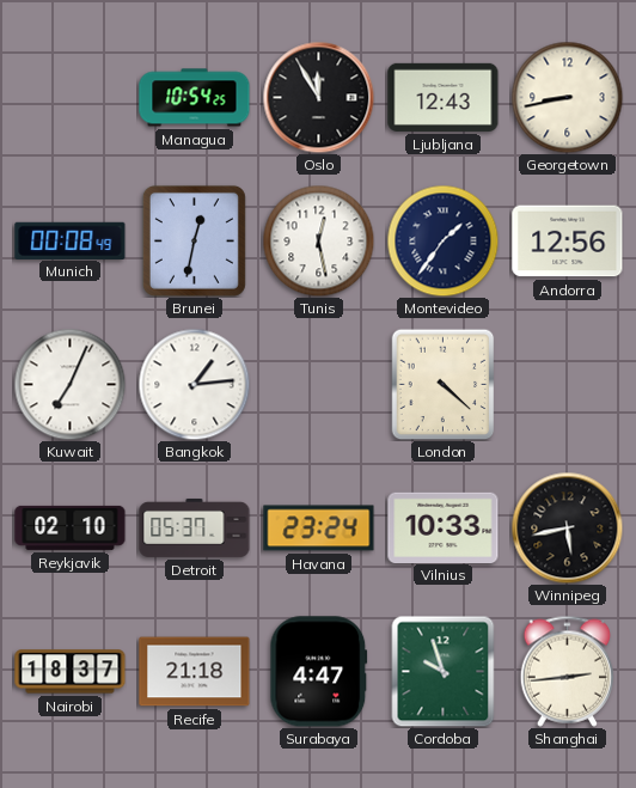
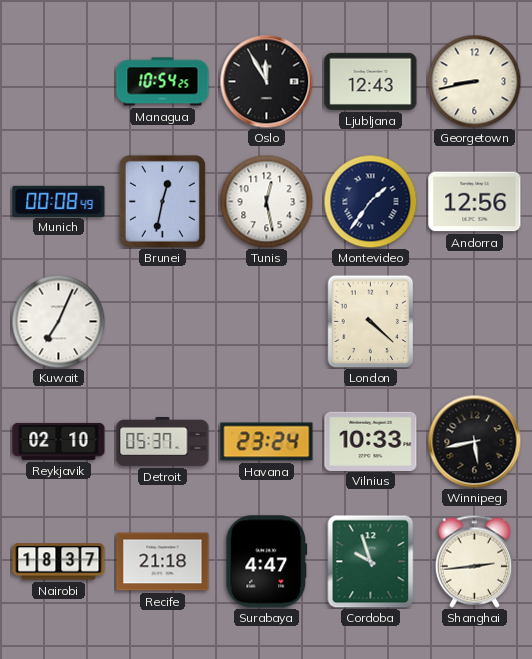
Bangkok: 1:14 -> none
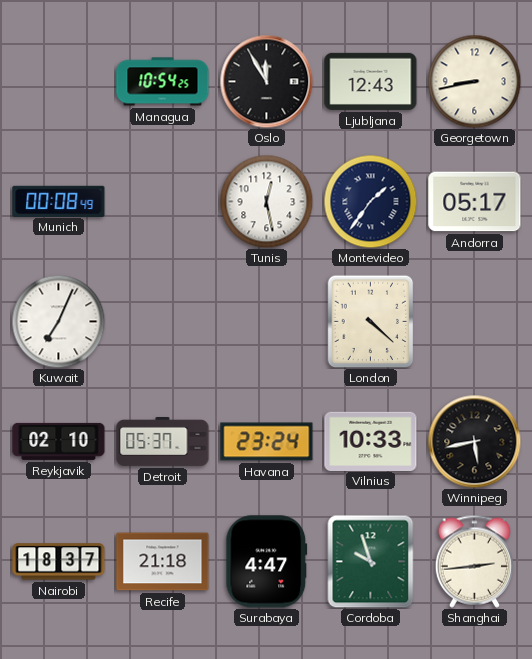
Brunei: 12:32 -> none
Andorra: 12:56 -> 05:17
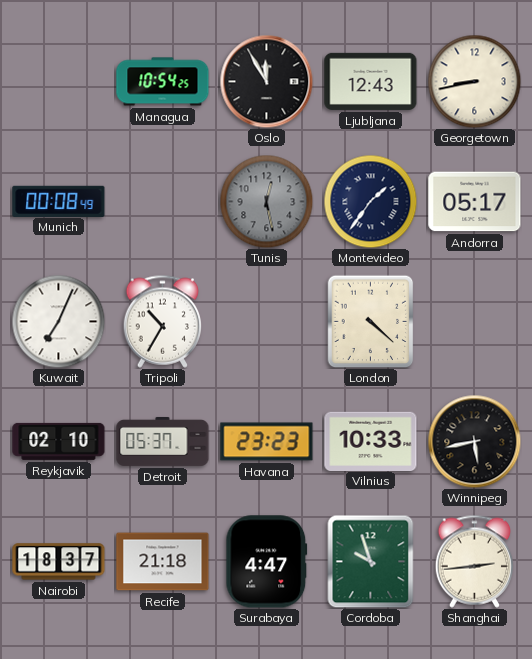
Tunis dial: white -> grey
Tripoli: none -> 10:35
Havana: 23:24 -> 23:23
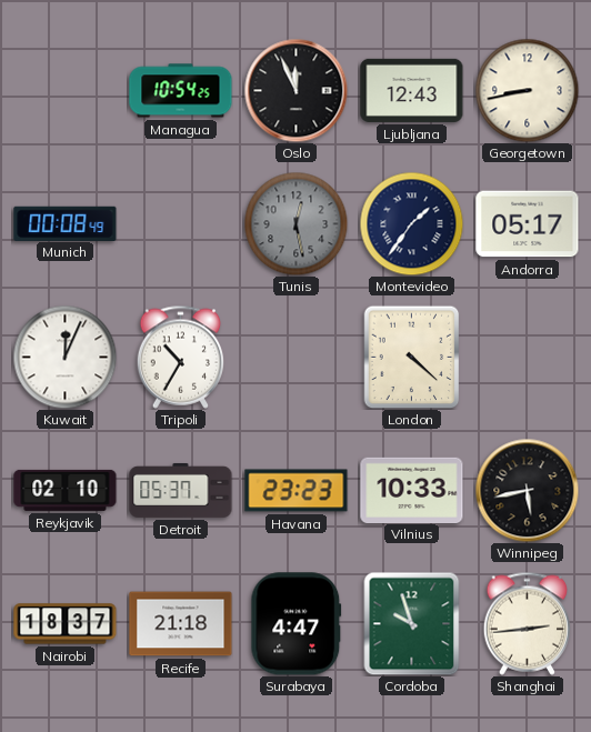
Oslo: 11:55 -> 11:56
Kuwait: 7:04 -> 12:04
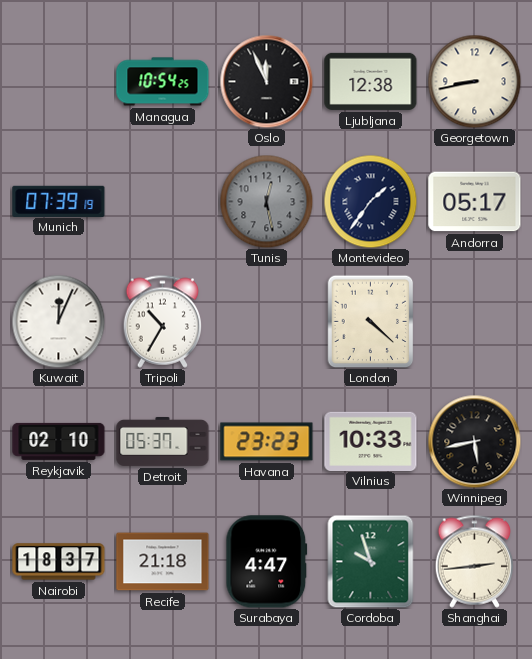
Ljubljana: 12:43 -> 12:38
Munich: 00:08 -> 07:39
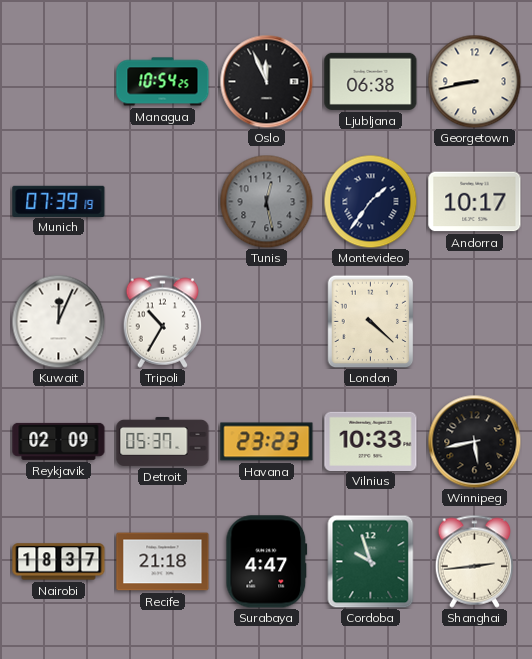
Ljubljana: 12:38 -> 06:38
Andorra: 05:17 -> 10:17
Reykjavik: 02:10 -> 02:09
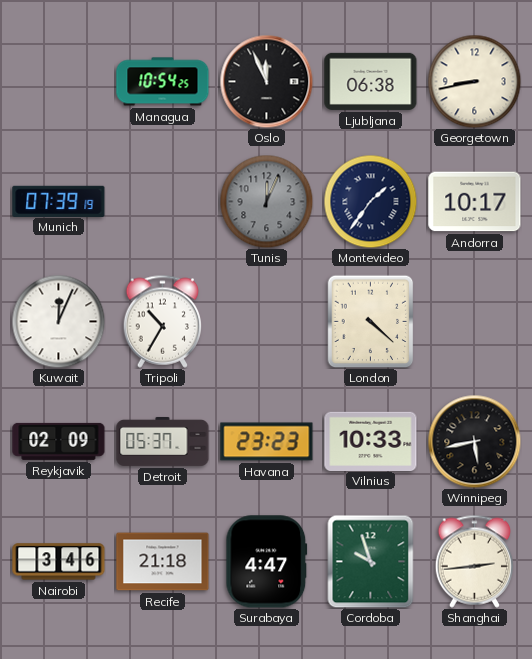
Tunis: 12:28 -> 12:04
Nairobi: 18:37 -> 3:46
